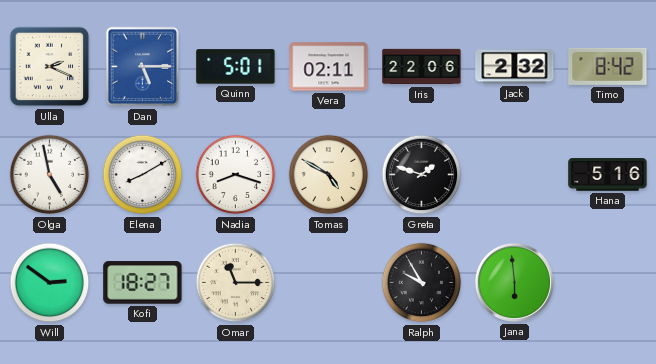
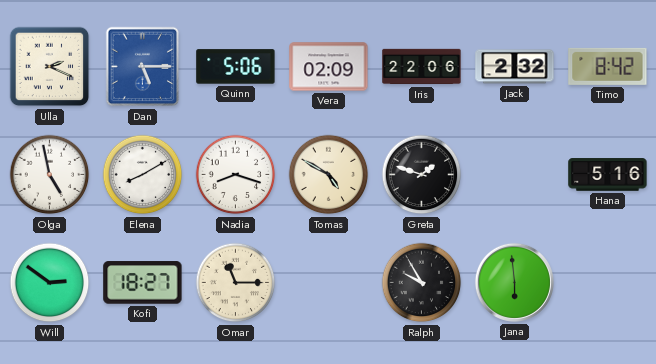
Quinn: 5:01 -> 5:06
Vera: 02:11 -> 02:09
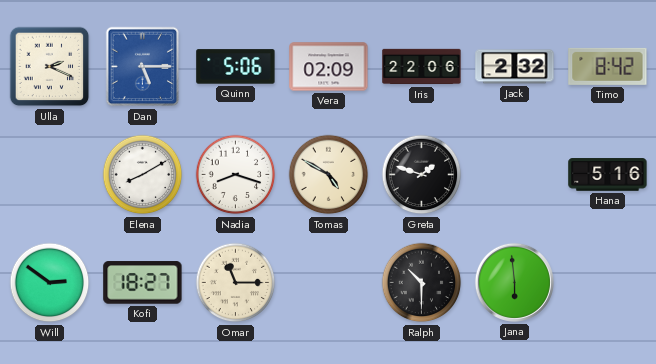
Olga: 4:58 -> none
Ralph: 9:55 -> 10:30
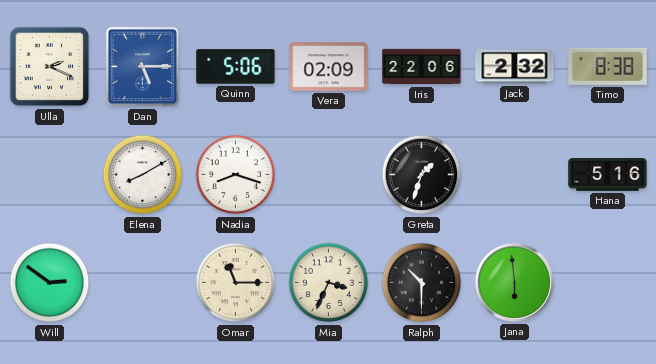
Timo: 8:42 -> 8:38
Tomas: 4:50 -> none
Greta: 1:48 -> 1:33
Kofi: 18:27 -> none
Mia: none -> 3:34
